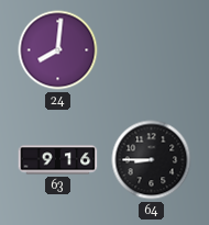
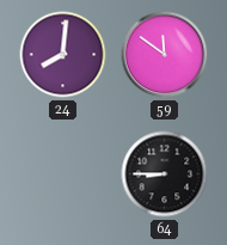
59: none -> 11:51
63: 9:16 -> none
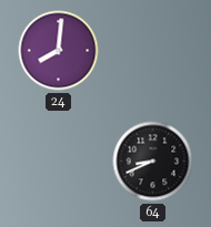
59: 11:51 -> none
64: 8:45 -> 8:41
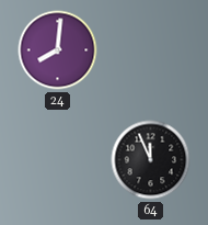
64: 8:41 -> 11:56
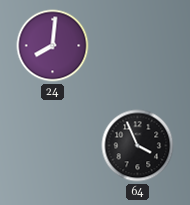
64: 11:56 -> 3:56
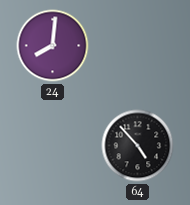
64: 3:56 -> 4:53
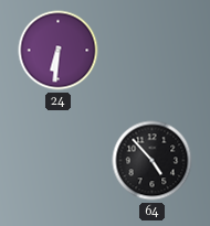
24: 8:01 -> 6:31
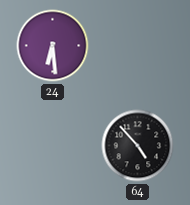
24: 6:31 -> 6:29
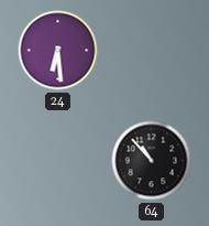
64: 4:53 -> 10:53
